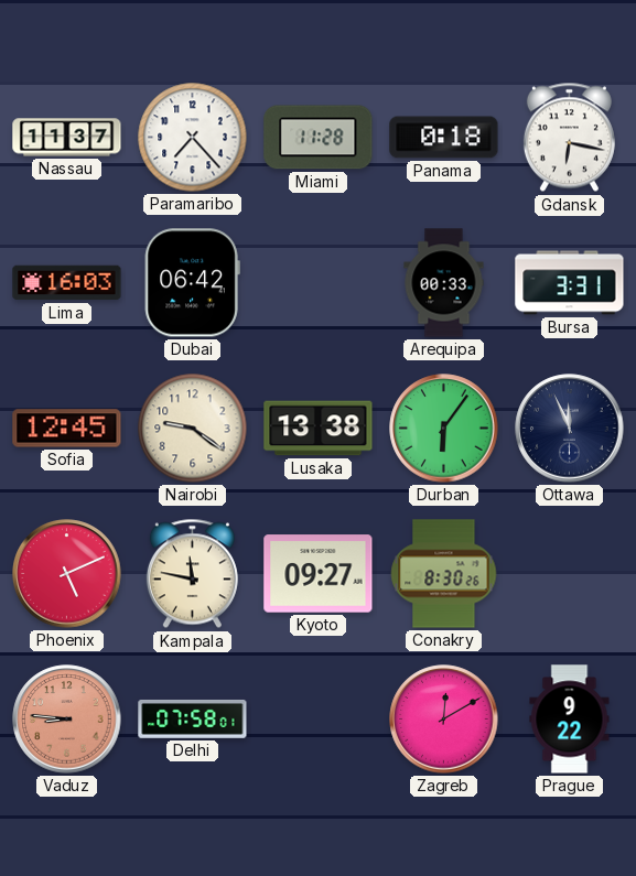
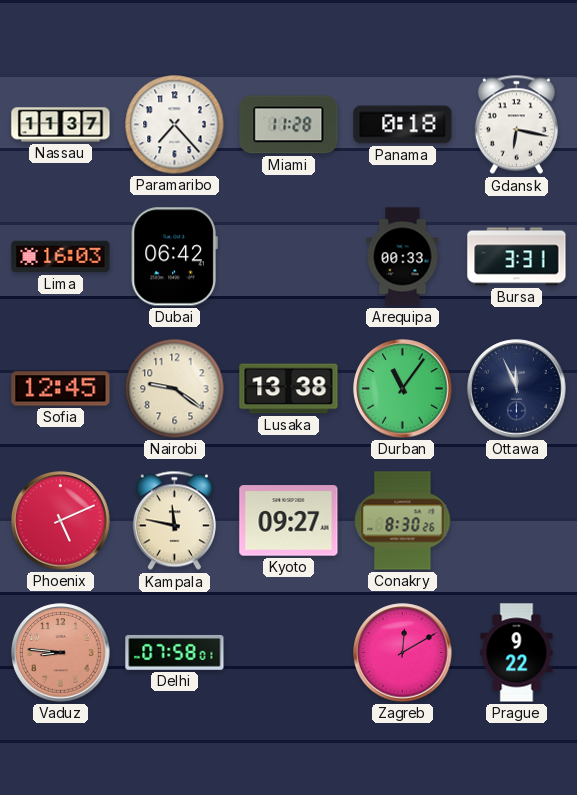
Durban: 6:06 -> 11:06
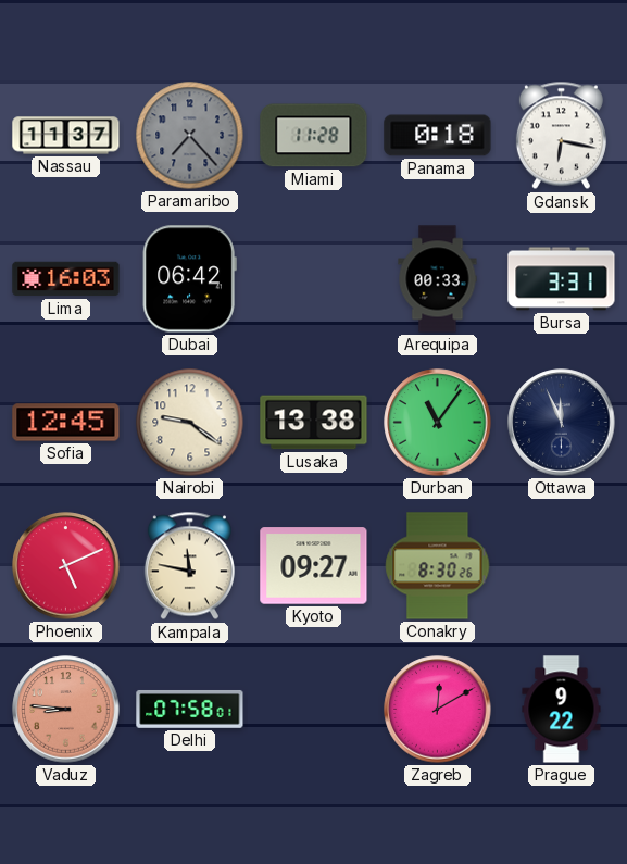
Paramaribo dial: white -> grey
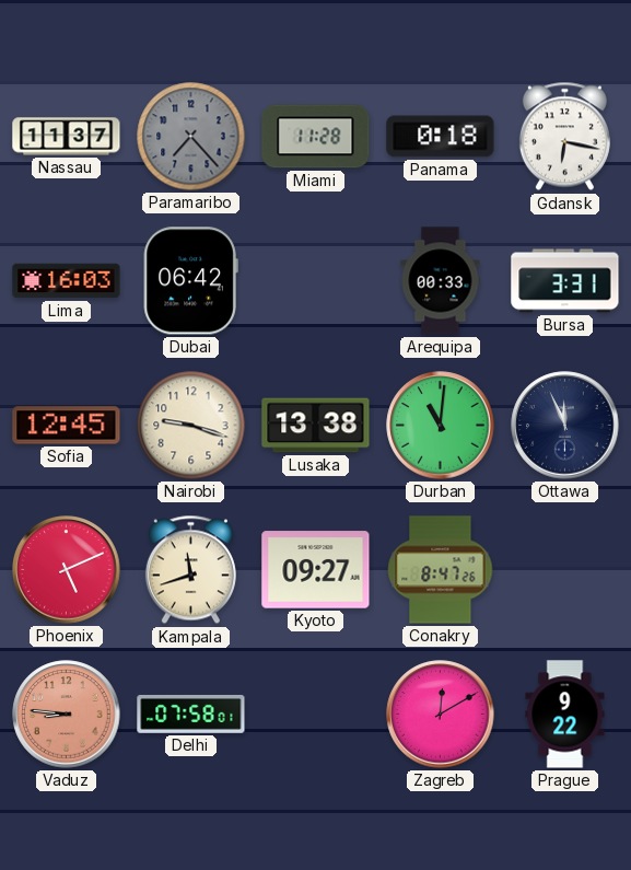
Nairobi: 9:21 -> 9:18
Durban: 11:06 -> 11:01
Kampala: 11:47 -> 11:42
Conakry: 8:30 -> 8:47
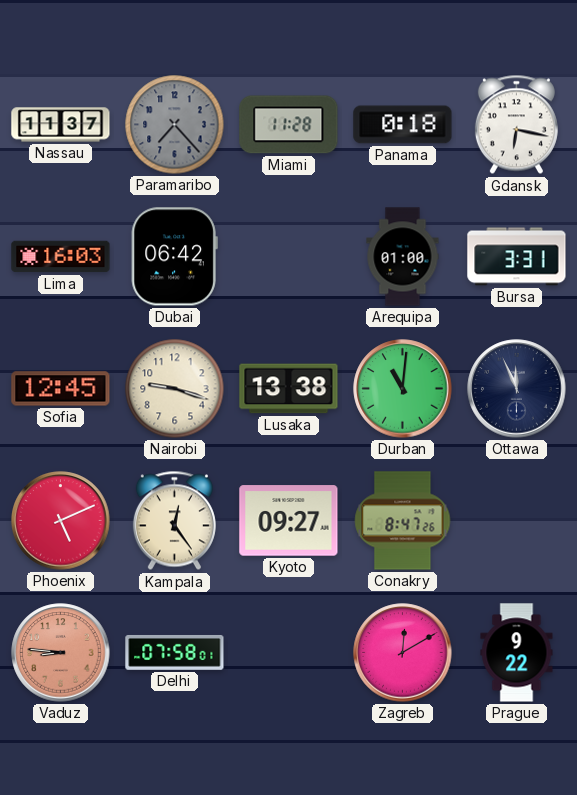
Arequipa: 00:33 -> 01:00
Kampala: 11:42 -> 12:24
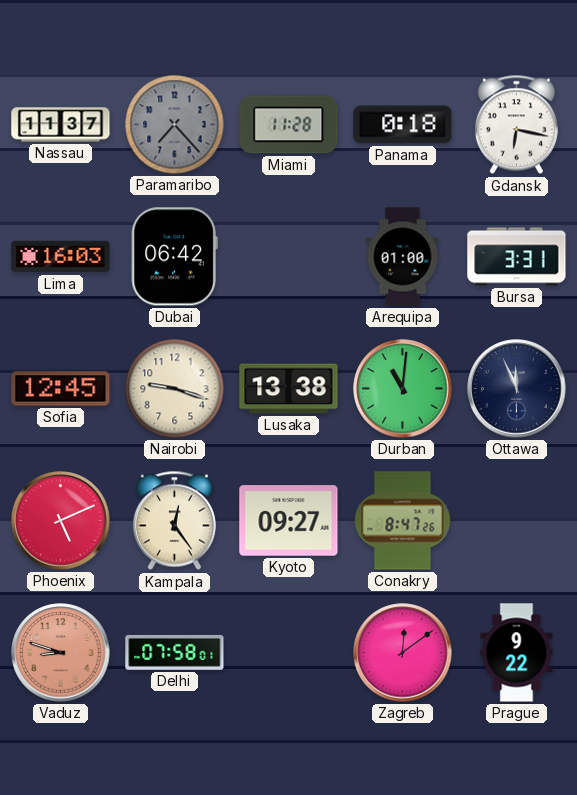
Vaduz: 8:46 -> 8:48
Zagreb: 12:10 -> 12:09
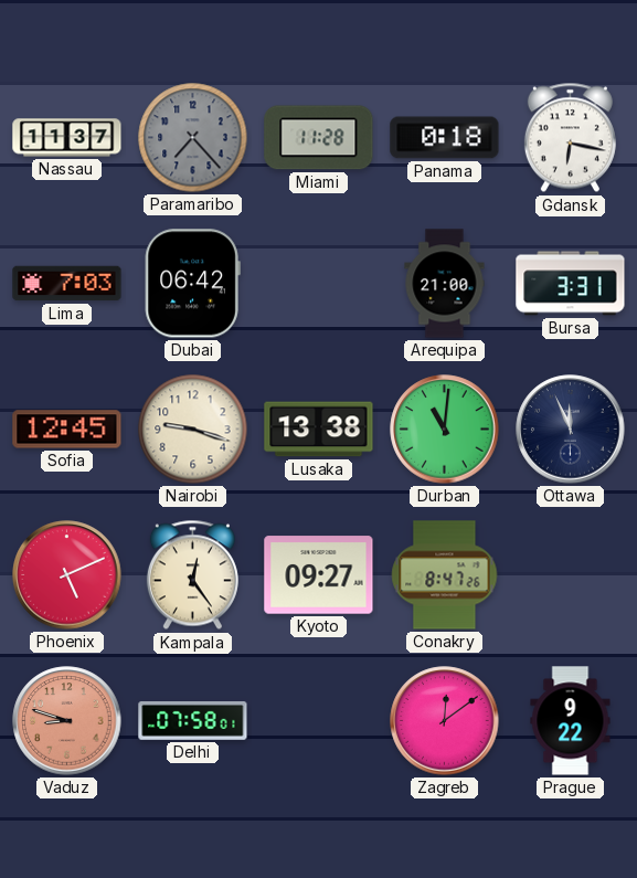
Lima: 16:03 -> 7:03
Arequipa: 01:00 -> 21:00
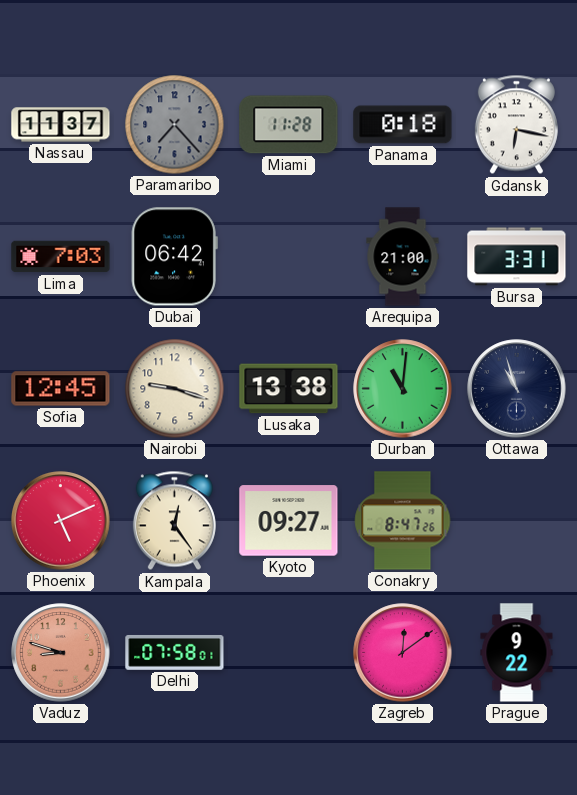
Ottawa: 11:56 -> 10:57
